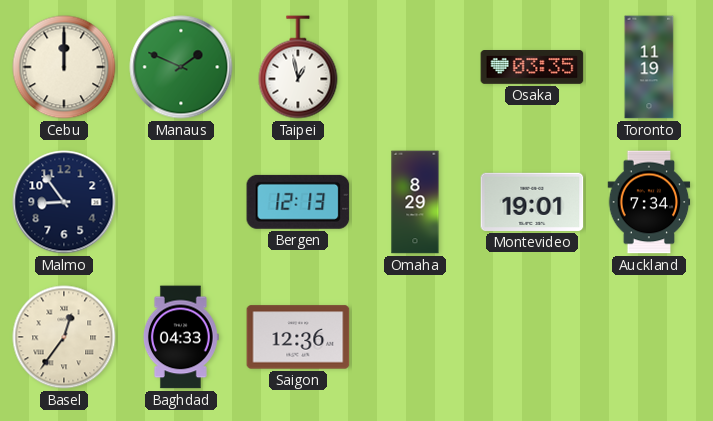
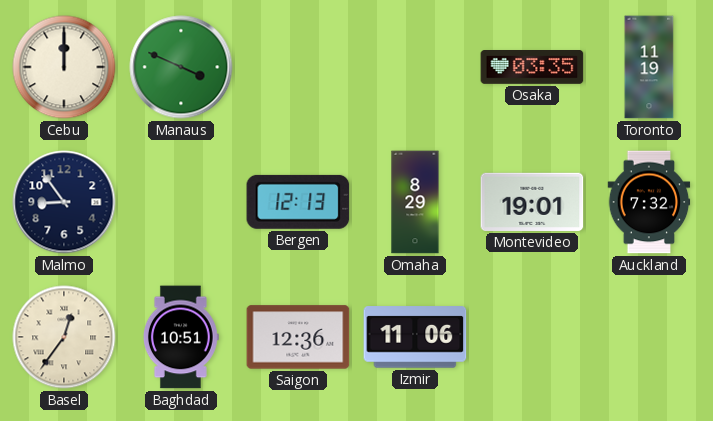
Manaus: 1:49 -> 3:49
Taipei: 12:58 -> none
Auckland: 7:34 -> 7:32
Baghdad: 04:33 -> 10:51
Izmir: none -> 11:06
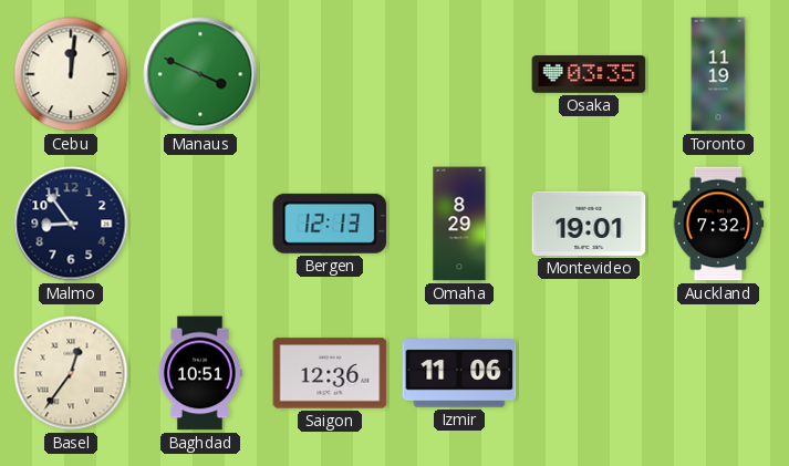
Cebu: 12:00 -> 12:01
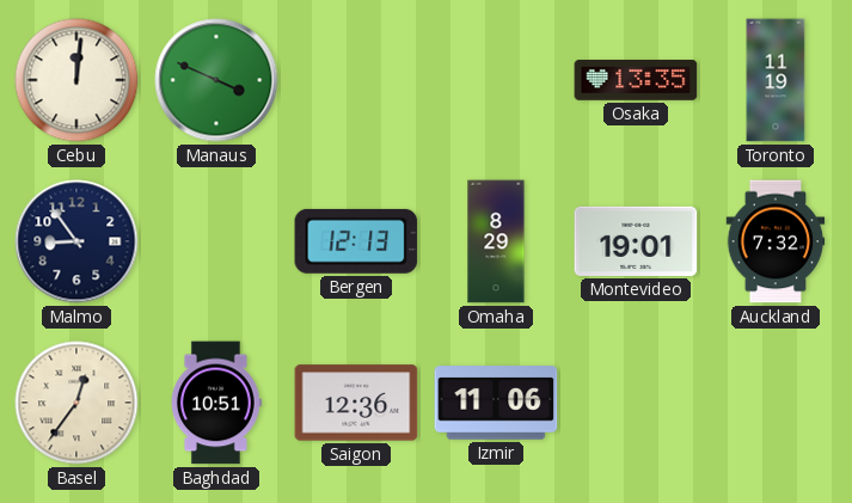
Osaka: 03:35 -> 13:35
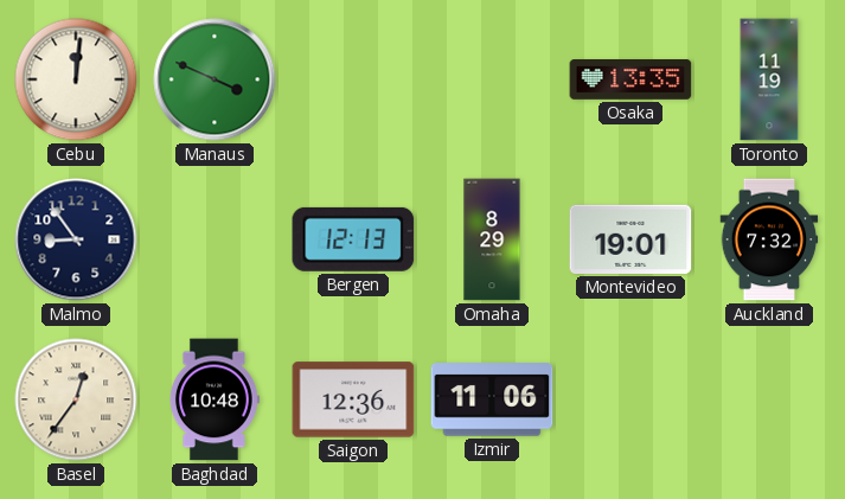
Baghdad: 10:51 -> 10:48
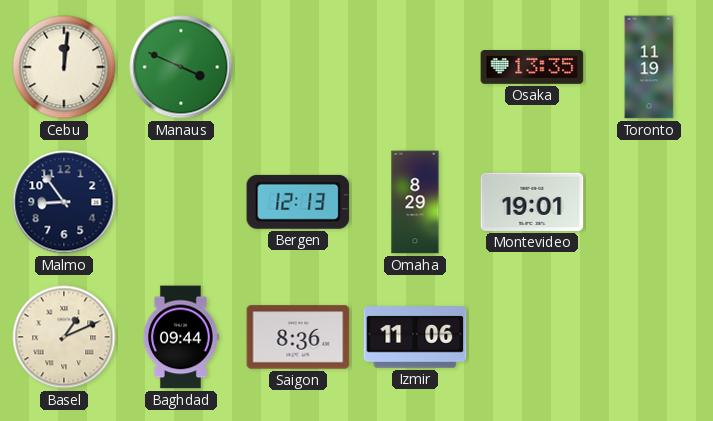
Auckland: 7:32 -> none
Basel: 12:36 -> 1:11
Baghdad: 10:48 -> 09:44
Saigon: 12:36 -> 8:36
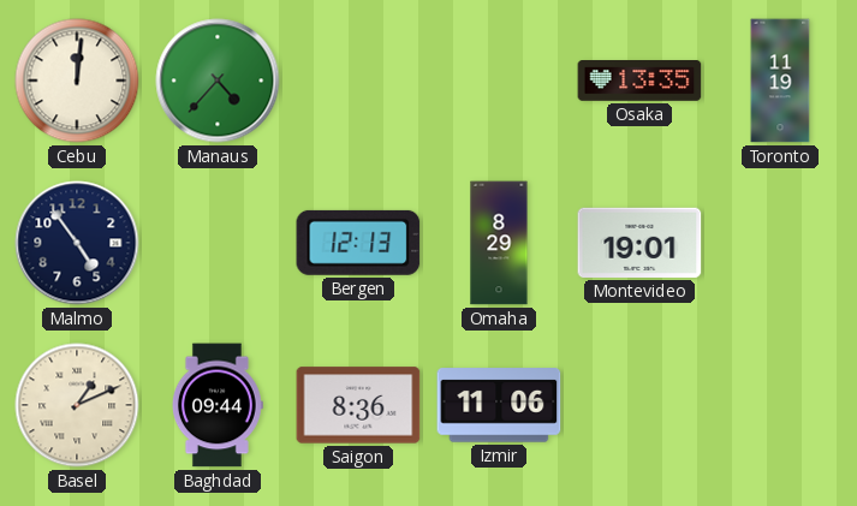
Manaus: 3:49 -> 4:37
Malmo: 8:54 -> 4:54
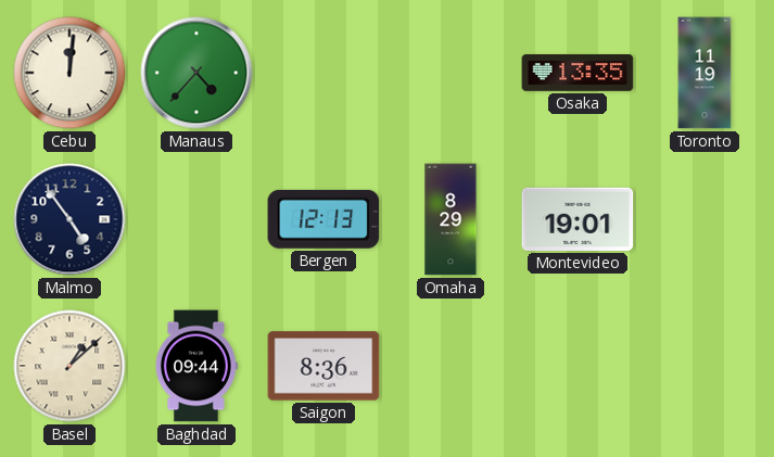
Basel: 1:11 -> 1:08
Izmir: 11:06 -> none
